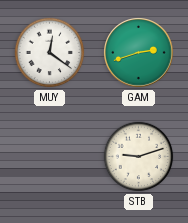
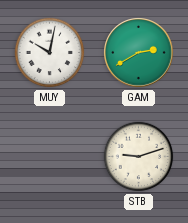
MUY: 12:21 -> 10:02
GAM: 2:42 -> 2:40
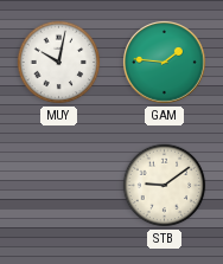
GAM: 2:40 -> 1:46
STB: 9:12 -> 9:09
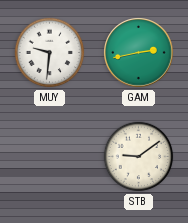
MUY: 10:02 -> 9:31
GAM: 1:46 -> 2:43
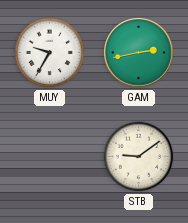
MUY: 9:31 -> 9:35
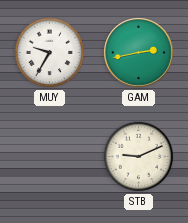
STB: 9:09 -> 9:11
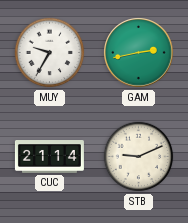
CUC: none -> 21:14
